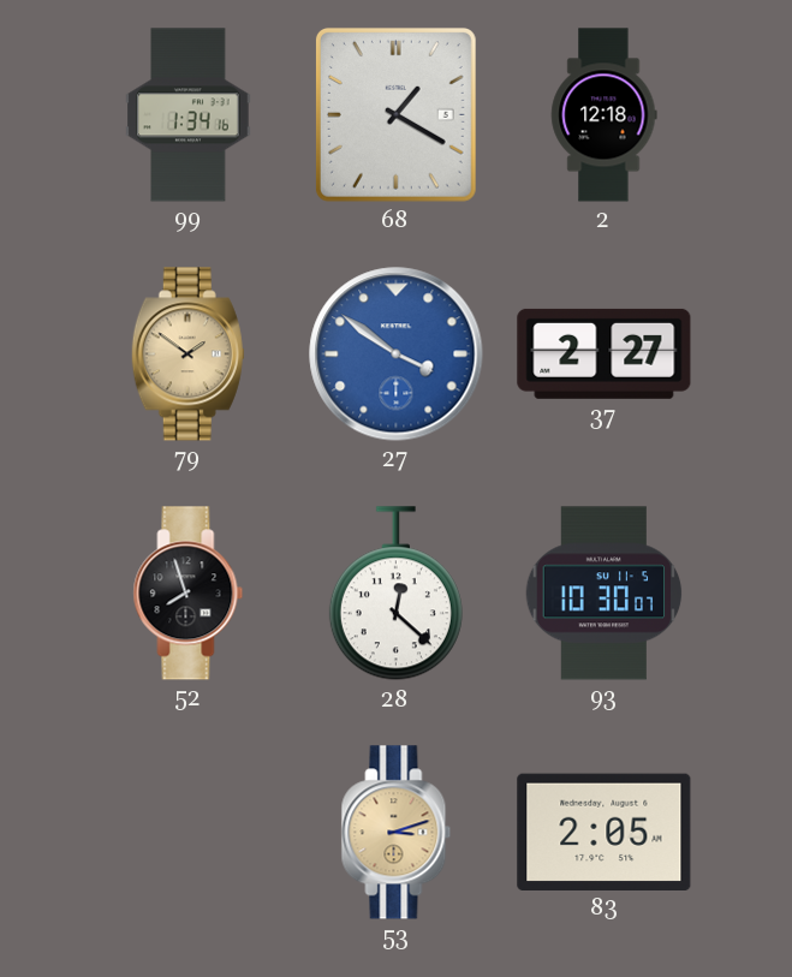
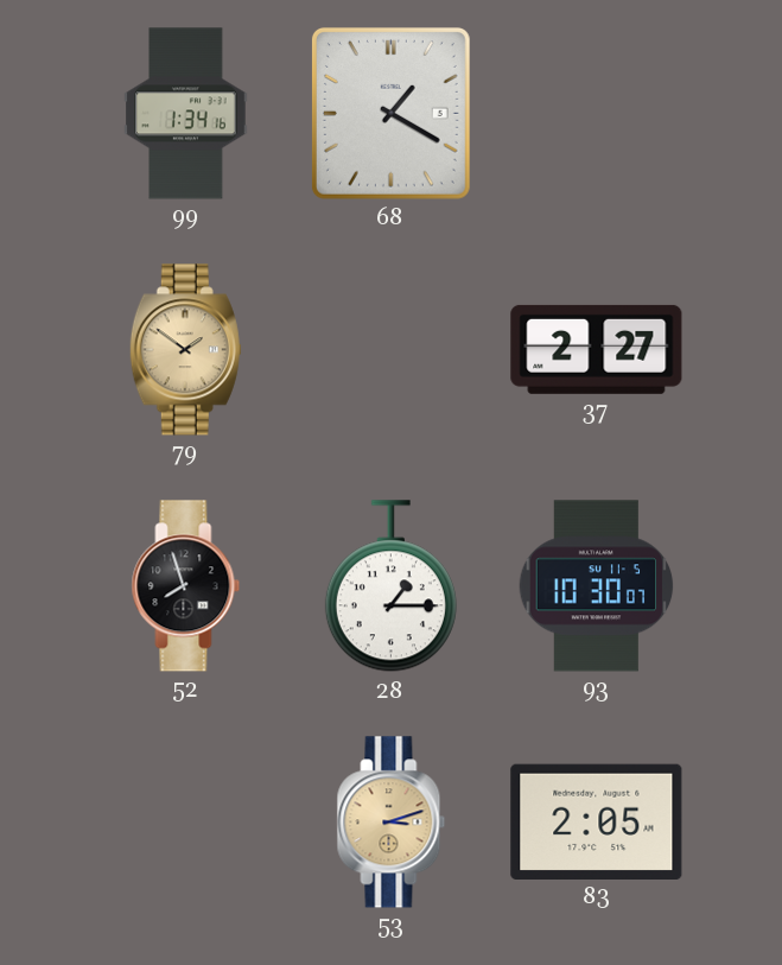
2: 12:18 -> none
27: 3:51 -> none
28: 12:22 -> 1:15
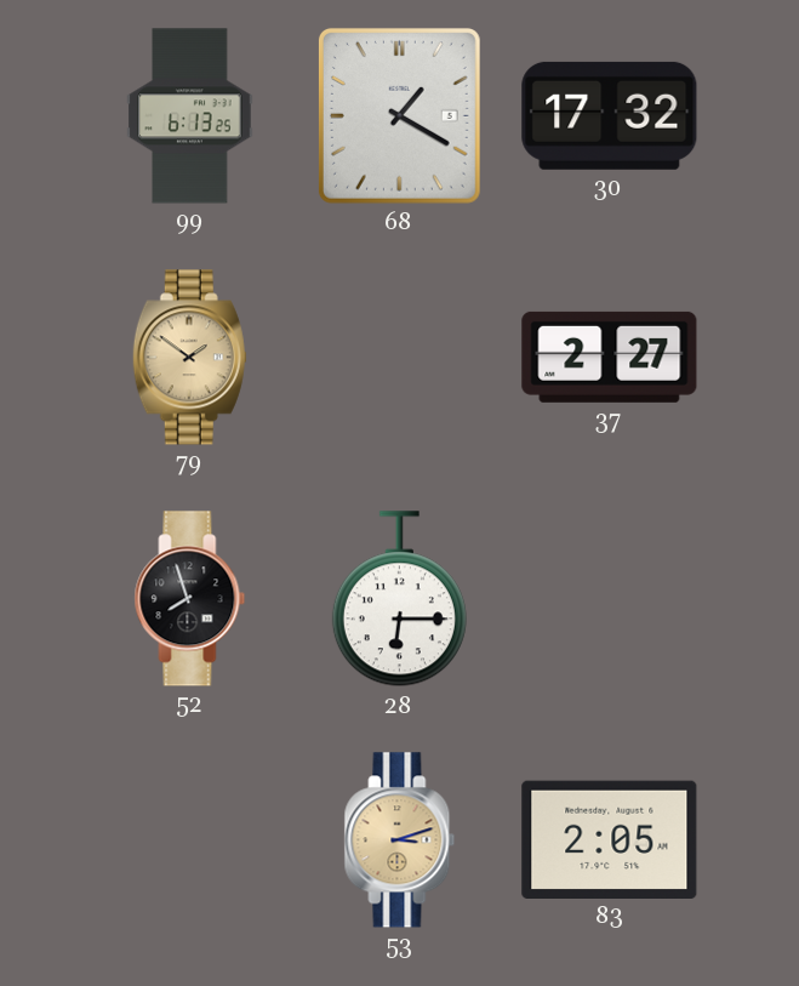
99: 1:34 -> 6:13
30: none -> 17:32
28: 1:15 -> 6:15
93: 10:30 -> none
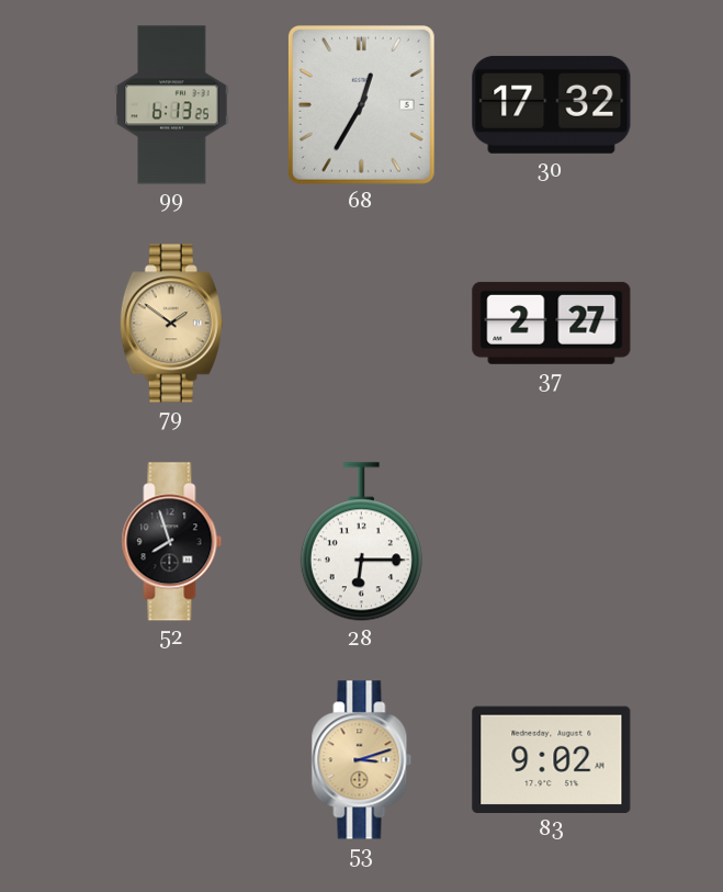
68: 1:20 -> 12:35
83: 2:05 -> 9:02
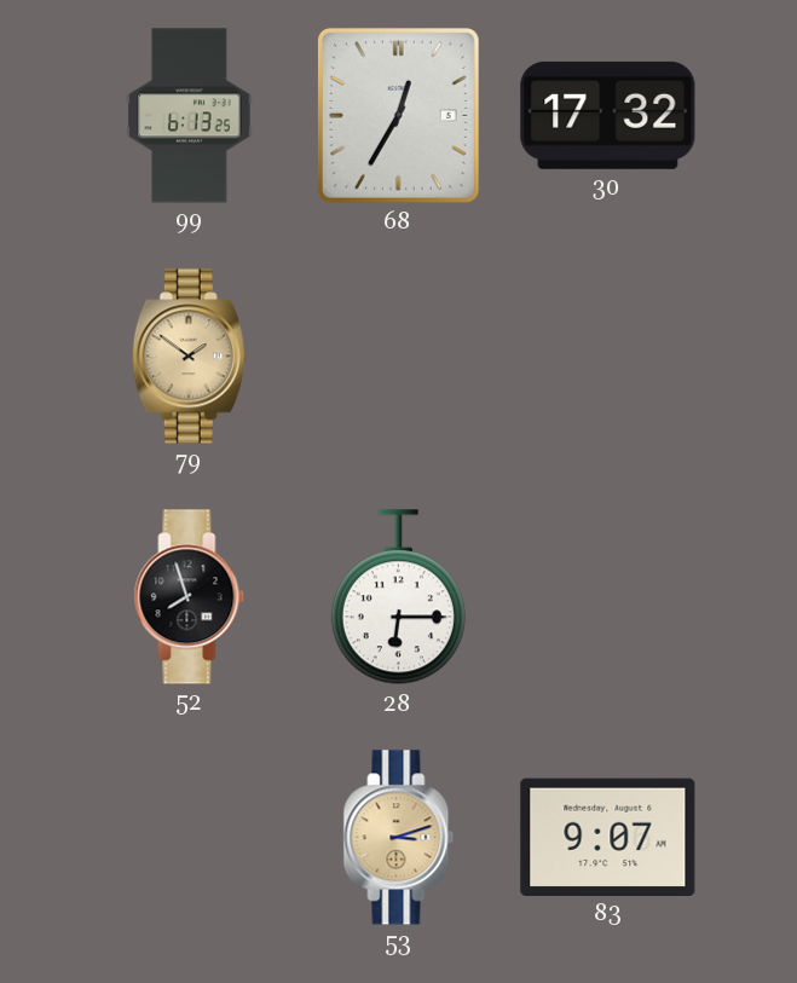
37: 2:27 -> none
83: 9:02 -> 9:07
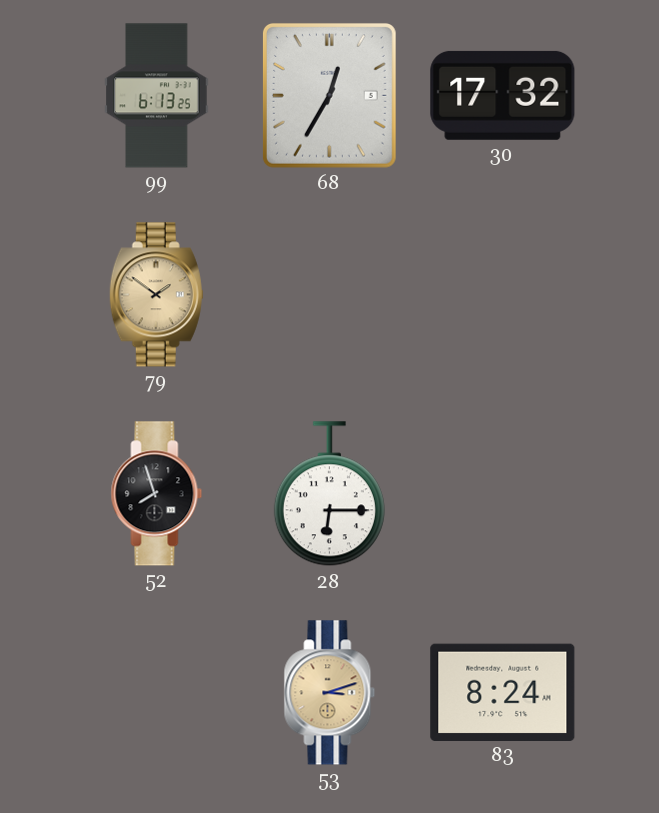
83: 9:07 -> 8:24
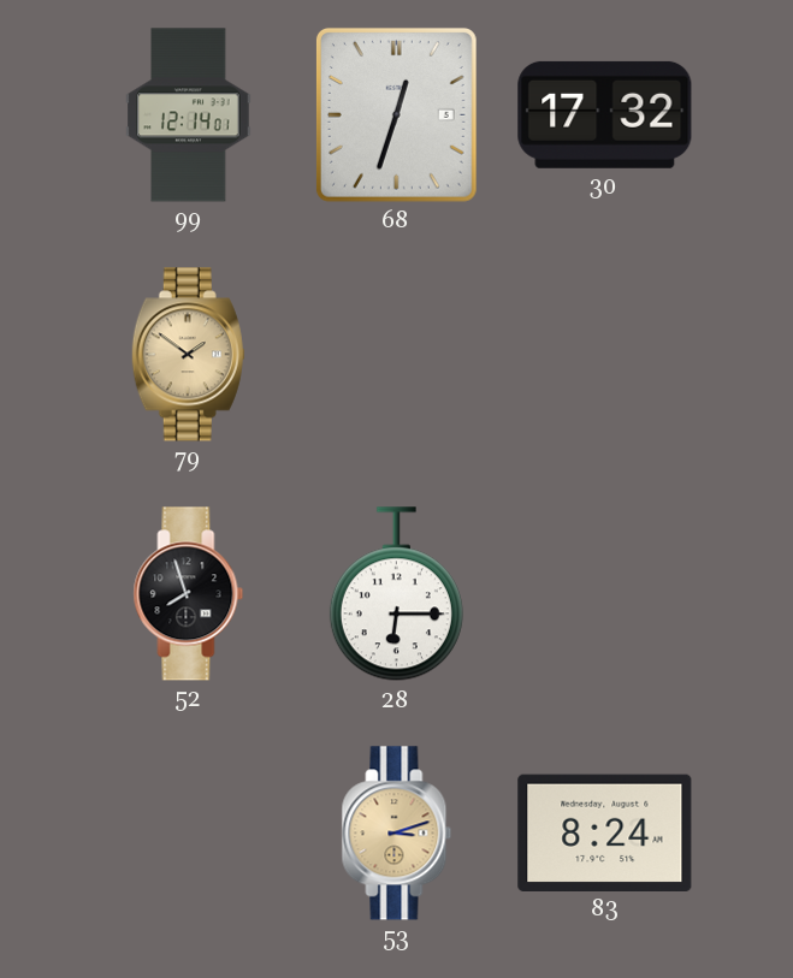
99: 6:13 -> 12:14
68: 12:35 -> 12:33
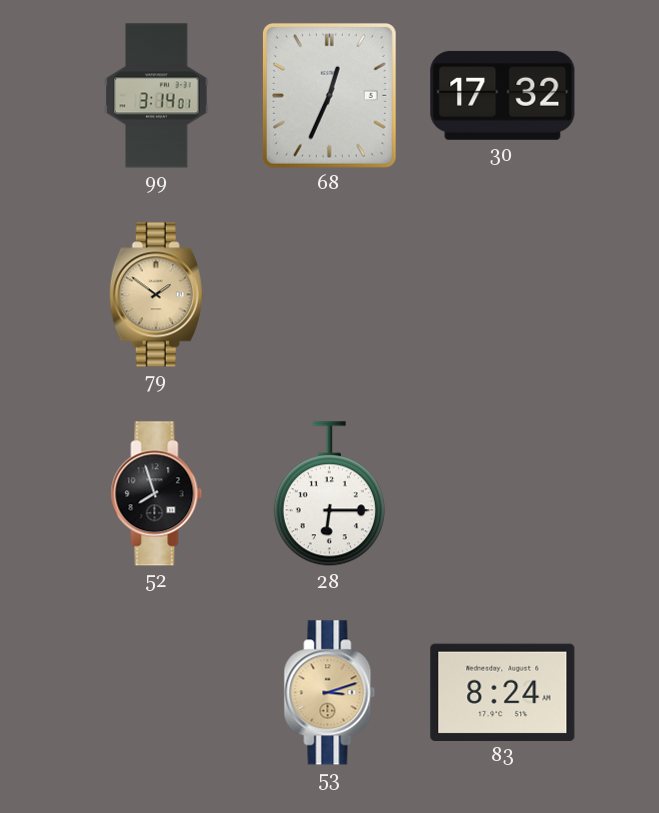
99: 12:14 -> 3:14
68: 12:33 -> 12:34
